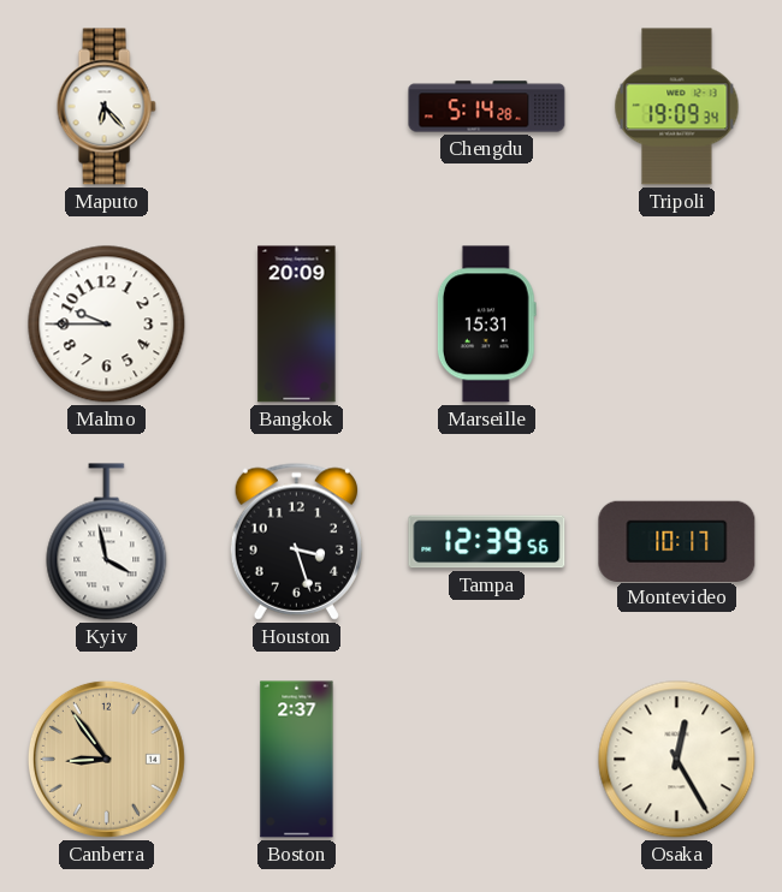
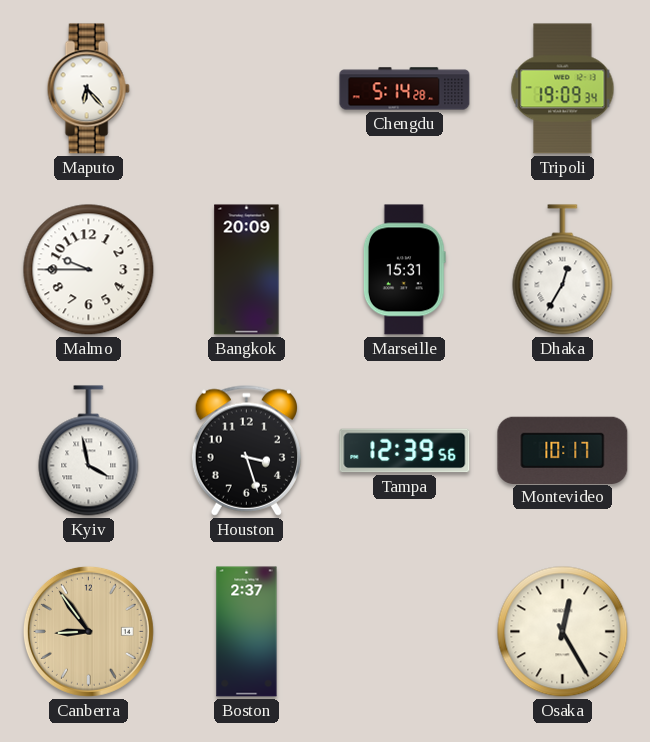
Dhaka: none -> 12:35
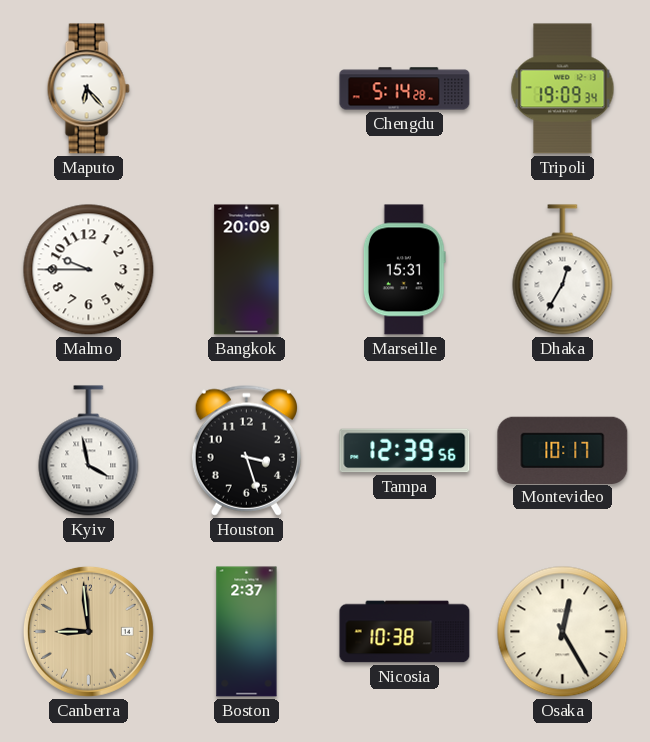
Canberra: 8:54 -> 8:59
Nicosia: none -> 10:38
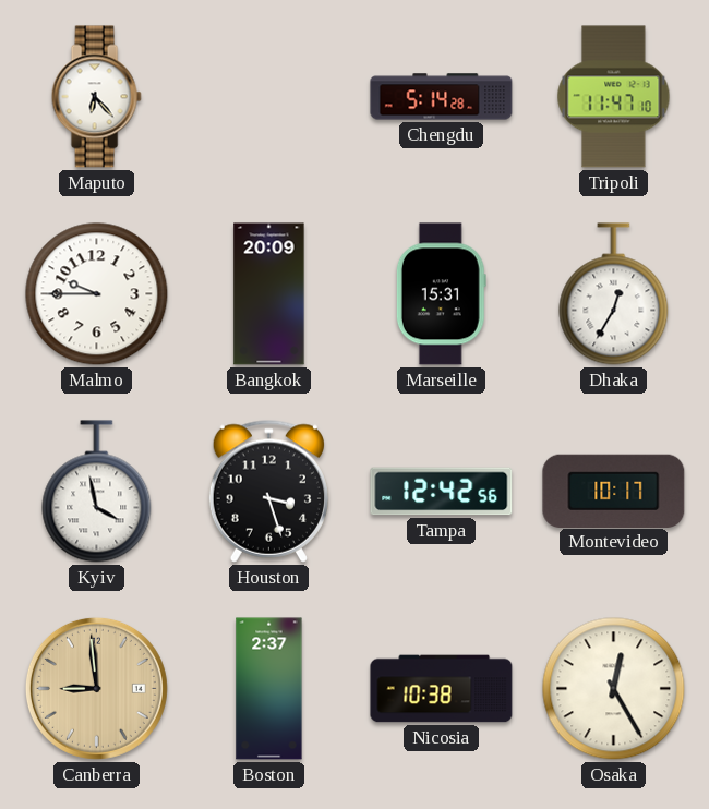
Tripoli: 19:09 -> 11:47
Tampa: 12:39 -> 12:42
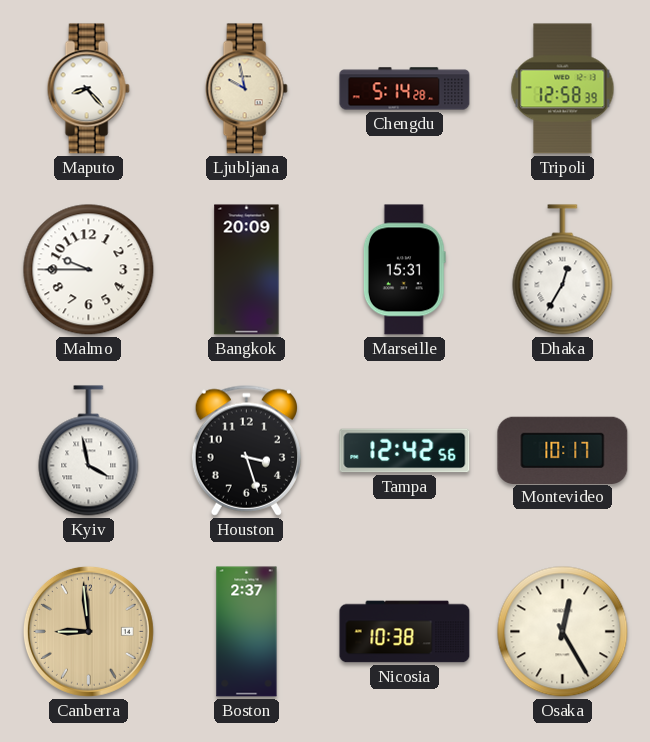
Maputo: 6:23 -> 8:23
Ljubljana: none -> 9:58
Tripoli: 11:47 -> 12:58
